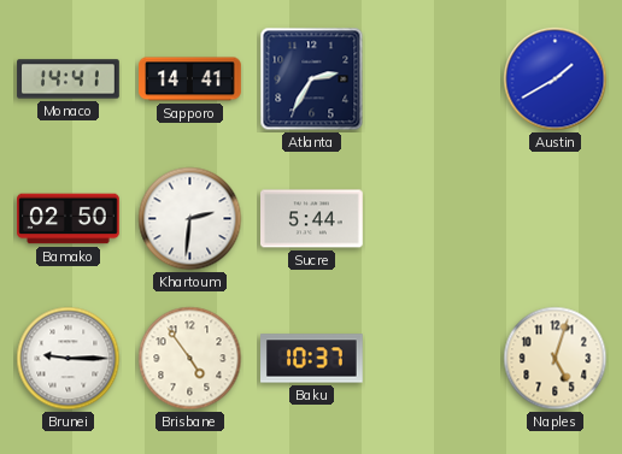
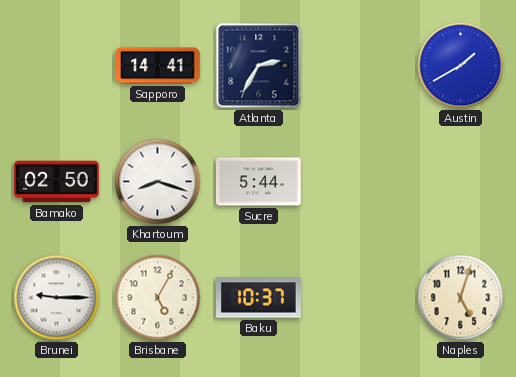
Monaco: 14:41 -> none
Khartoum: 2:31 -> 8:18
Brisbane: 4:54 -> 5:05
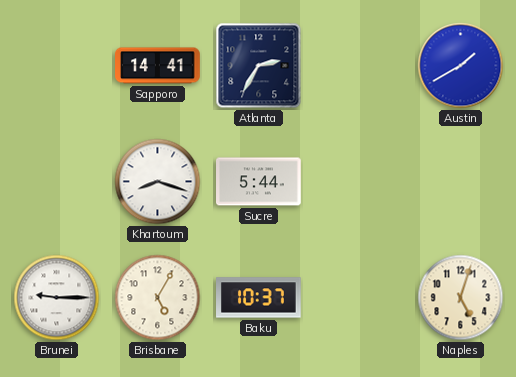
Bamako: 02:50 -> none
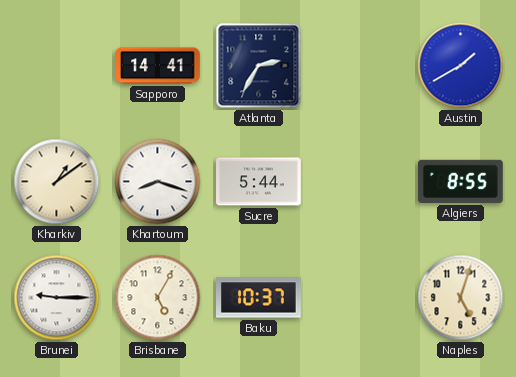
Kharkiv: none -> 1:09
Algiers: none -> 8:55
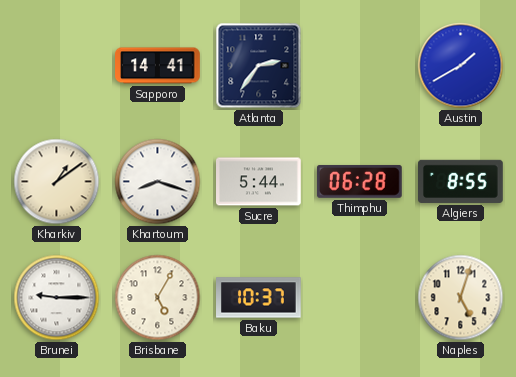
Atlanta: 2:35 -> 2:36
Thimphu: none -> 06:28
